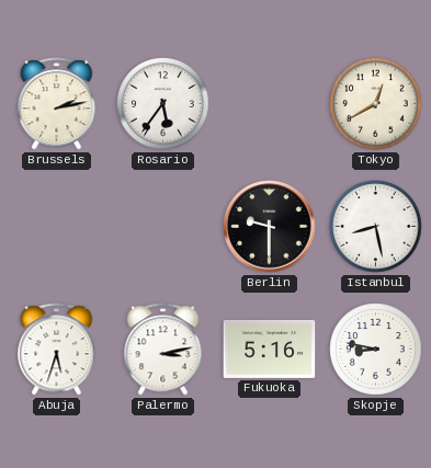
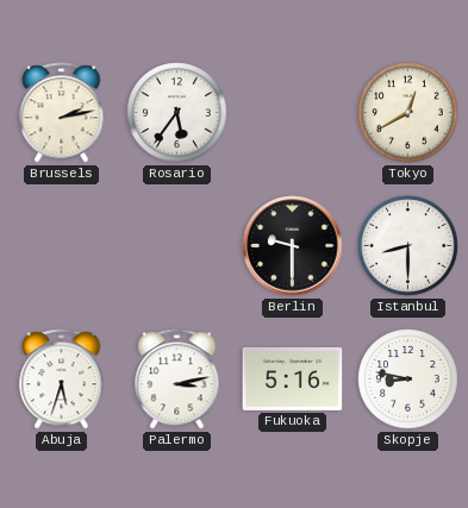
Istanbul: 8:28 -> 8:30
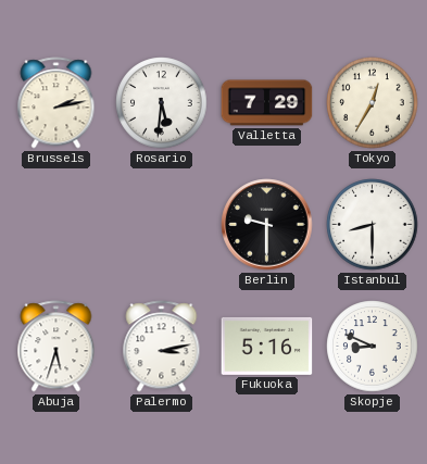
Rosario: 5:36 -> 5:31
Valletta: none -> 7:29
Tokyo: 12:40 -> 12:35
Skopje: 8:47 -> 8:49
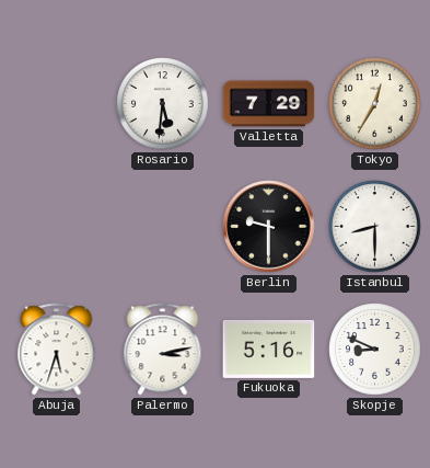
Brussels: 2:13 -> none
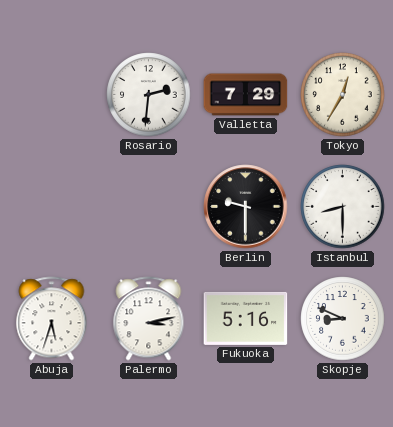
Rosario: 5:31 -> 2:31
